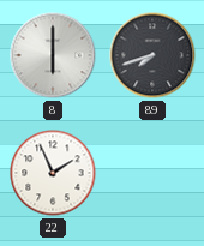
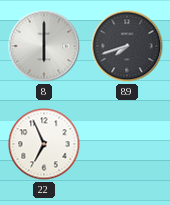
22: 1:56 -> 6:56
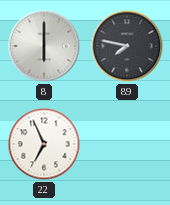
89: 7:42 -> 7:47
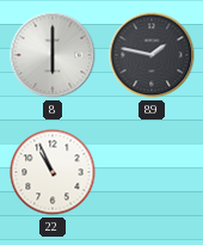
89: 7:47 -> 1:47
22: 6:56 -> 10:56
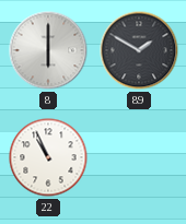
89: 1:47 -> 1:50
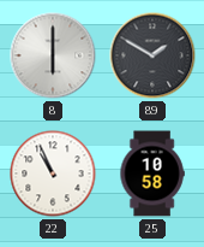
25: none -> 10:58
